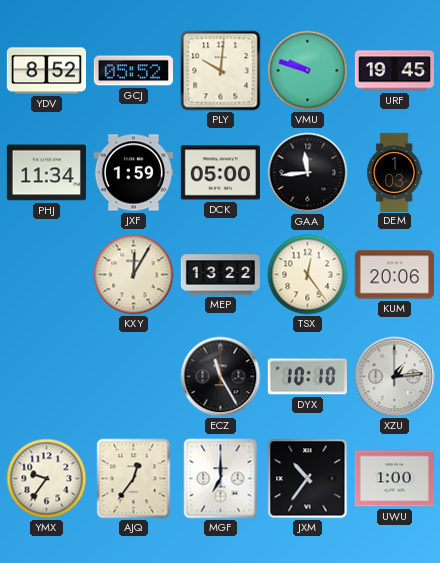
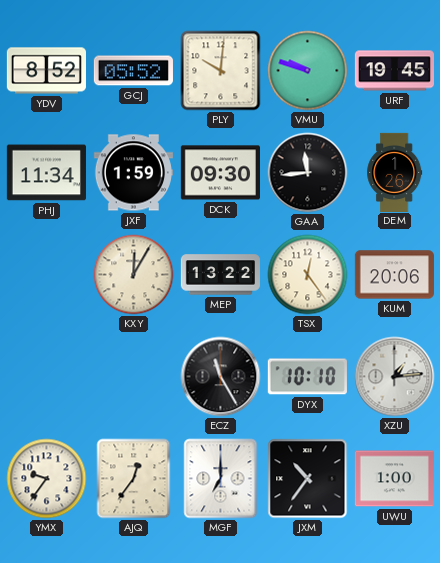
DCK: 05:00 -> 09:30
DEM: 1:03 -> 1:26
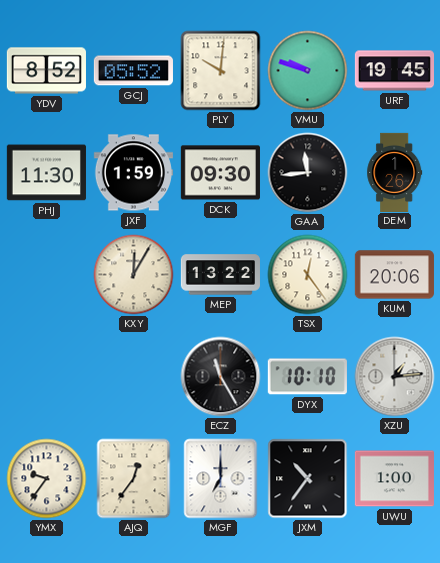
PHJ: 11:34 -> 11:30
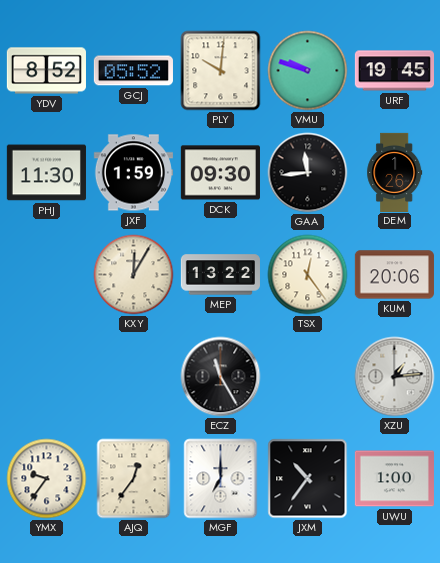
DYX: 10:10 -> none
